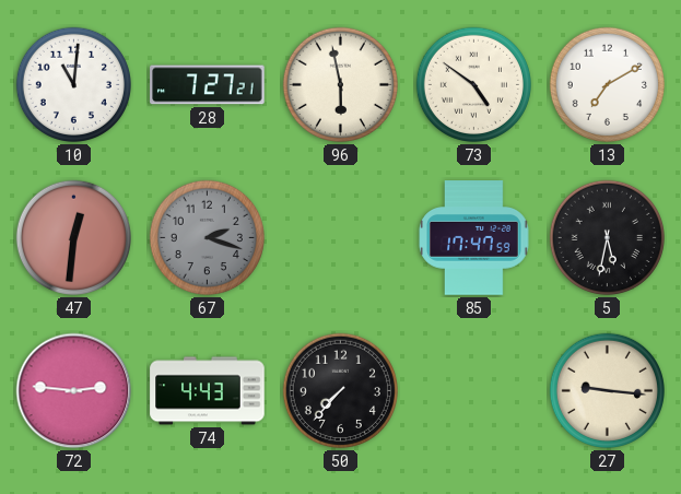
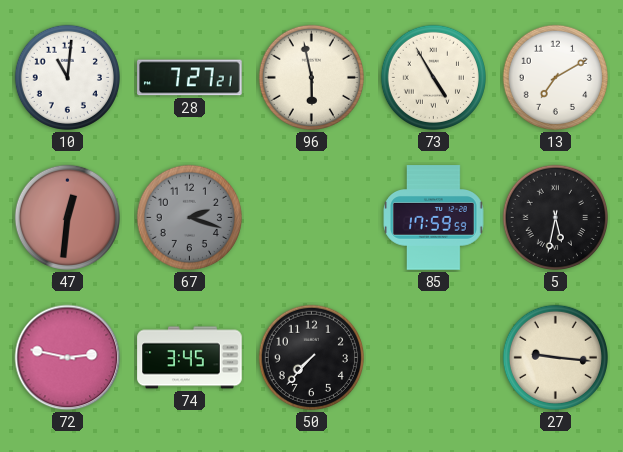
73: 4:51 -> 4:55
85: 17:47 -> 17:59
72: 2:46 -> 2:47
74: 4:43 -> 3:45
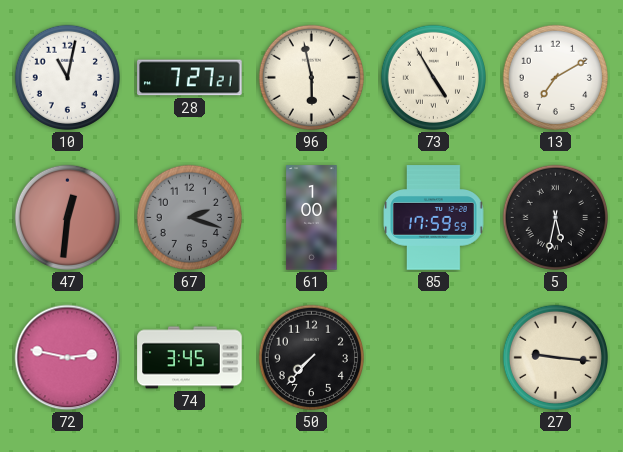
10: 11:01 -> 11:02
61: none -> 1:00
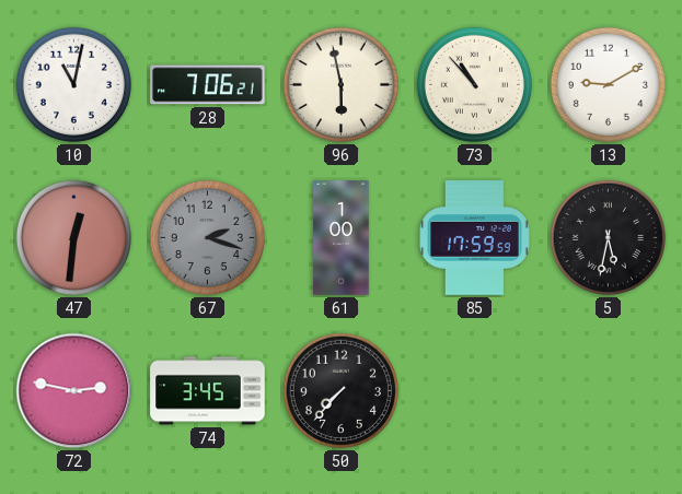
28: 7:27 -> 7:06
73: 4:55 -> 10:53
13: 7:10 -> 9:10
27: 9:16 -> none
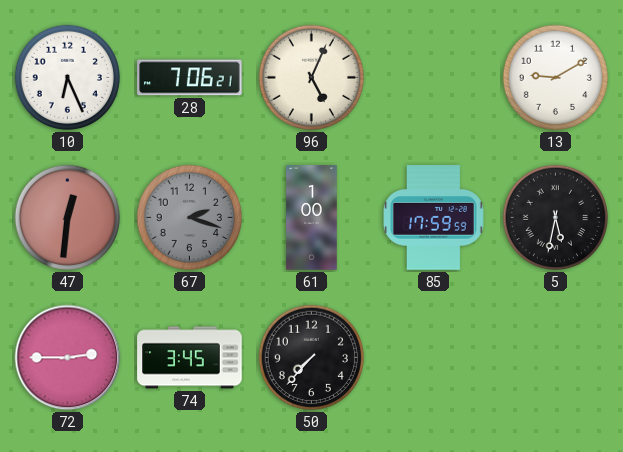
10: 11:02 -> 6:26
96: 5:58 -> 5:04
73: 10:53 -> none
72: 2:47 -> 2:45
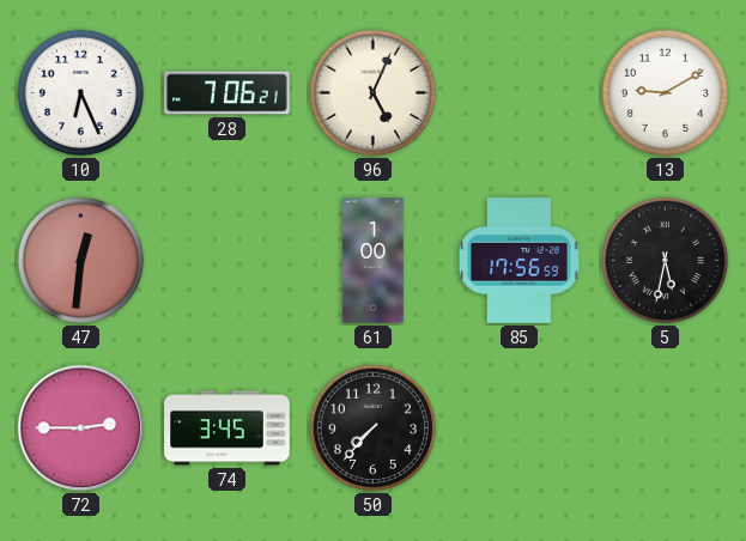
67: 2:18 -> none
85: 17:59 -> 17:56
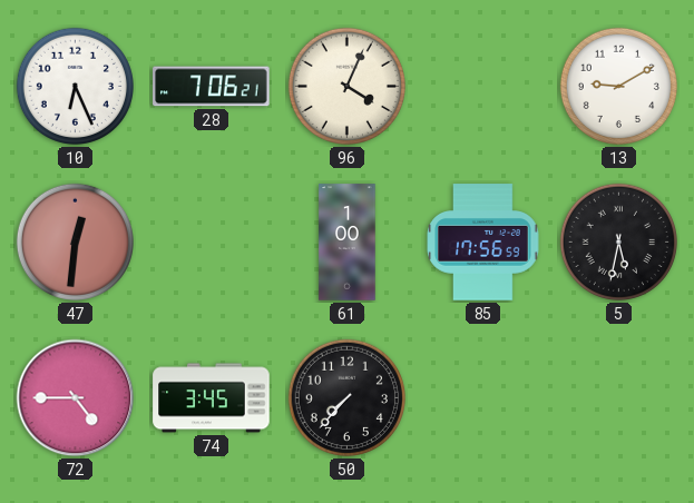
96: 5:04 -> 4:04
72: 2:45 -> 4:45
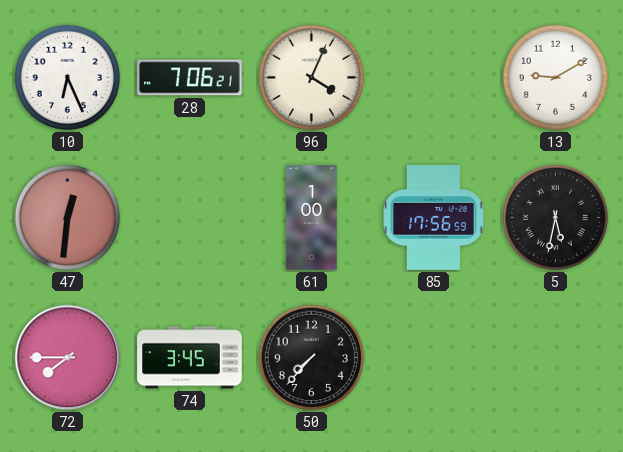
72: 4:45 -> 7:45
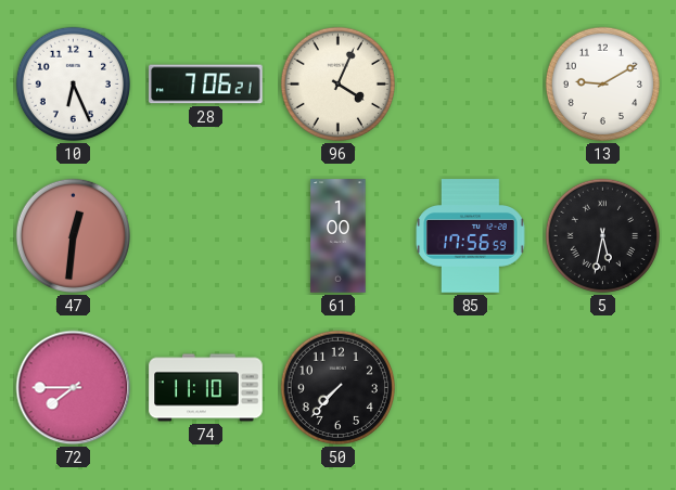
74: 3:45 -> 11:10
